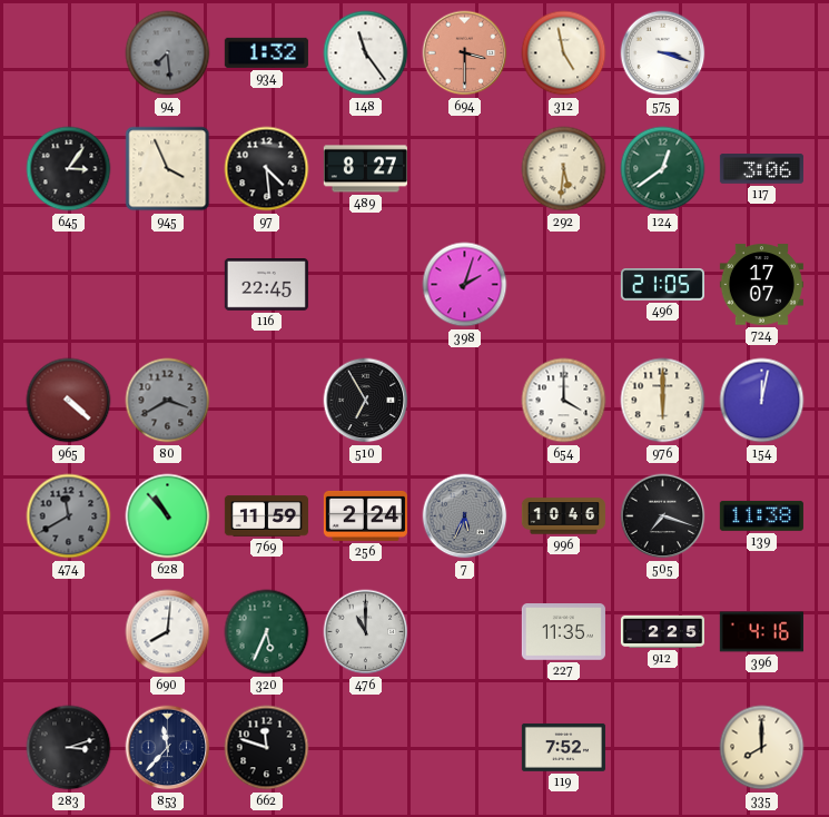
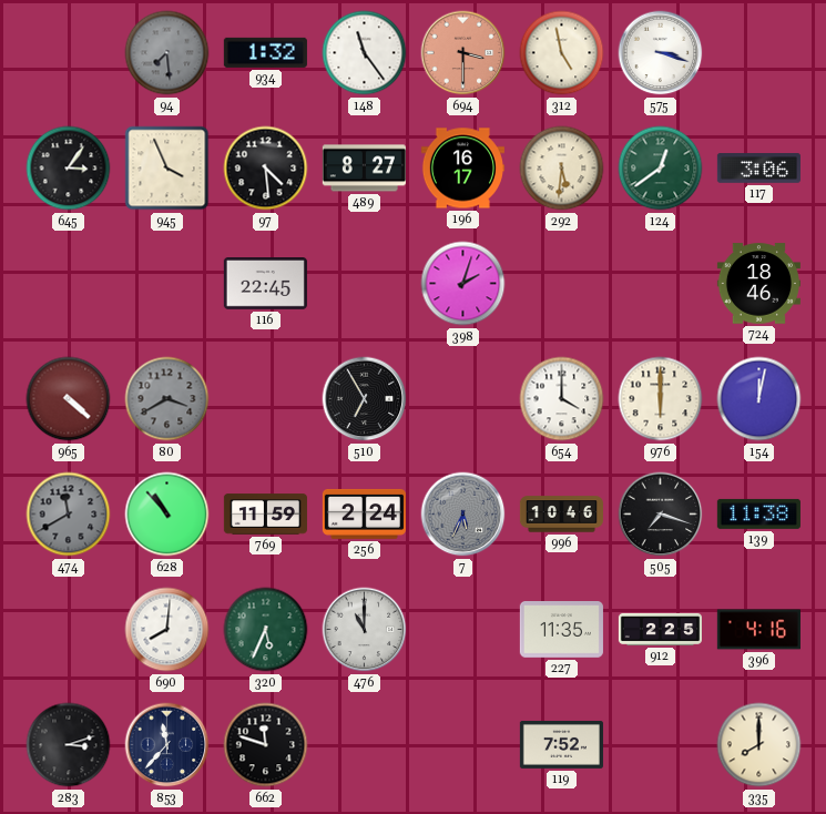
196: none -> 16:17
496: 21:05 -> none
724: 17:07 -> 18:46
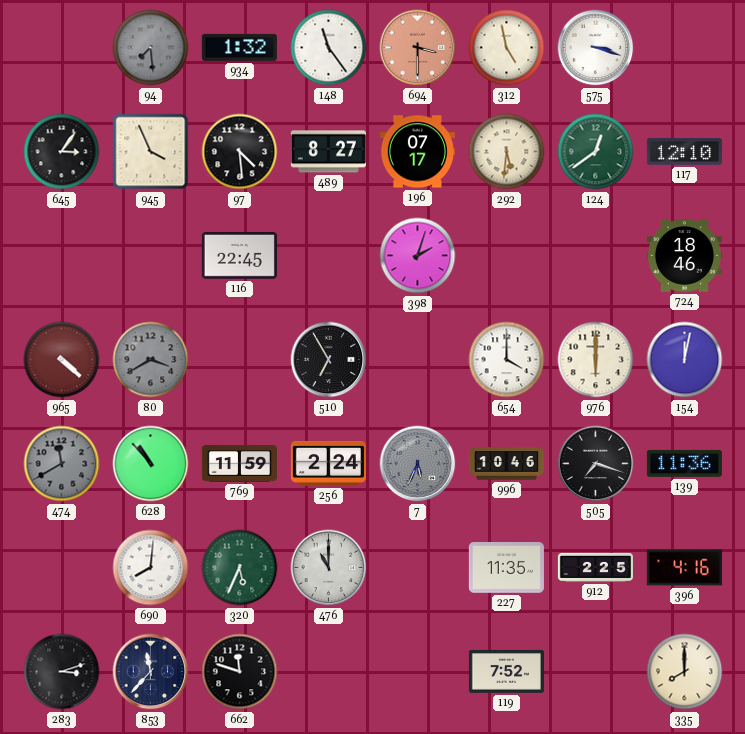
196: 16:17 -> 07:17
117: 3:06 -> 12:10
139: 11:38 -> 11:36
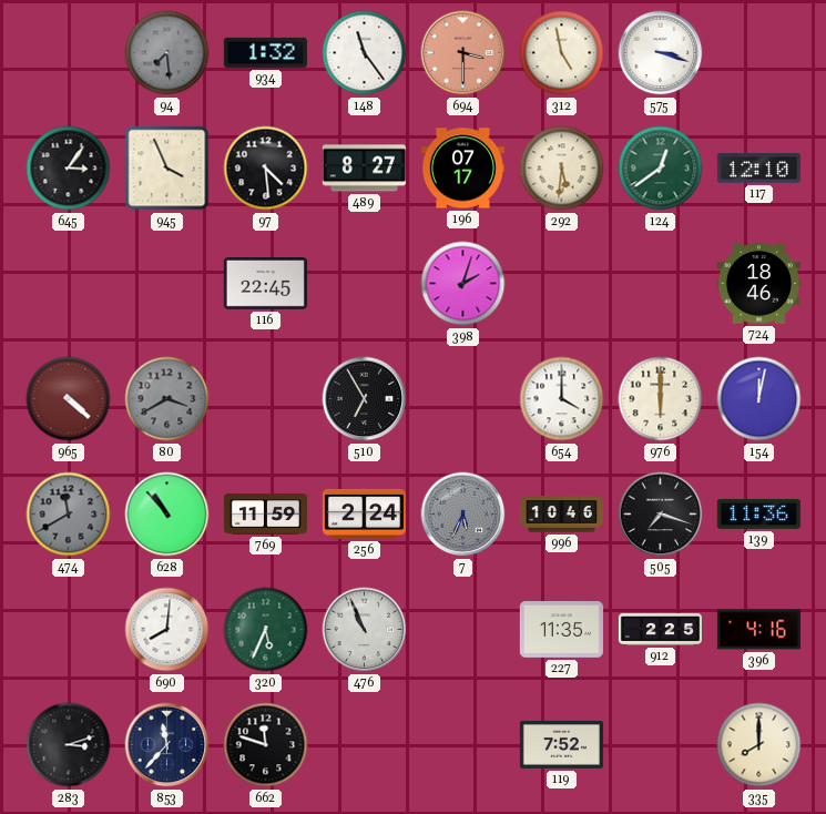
476: 11:00 -> 10:56
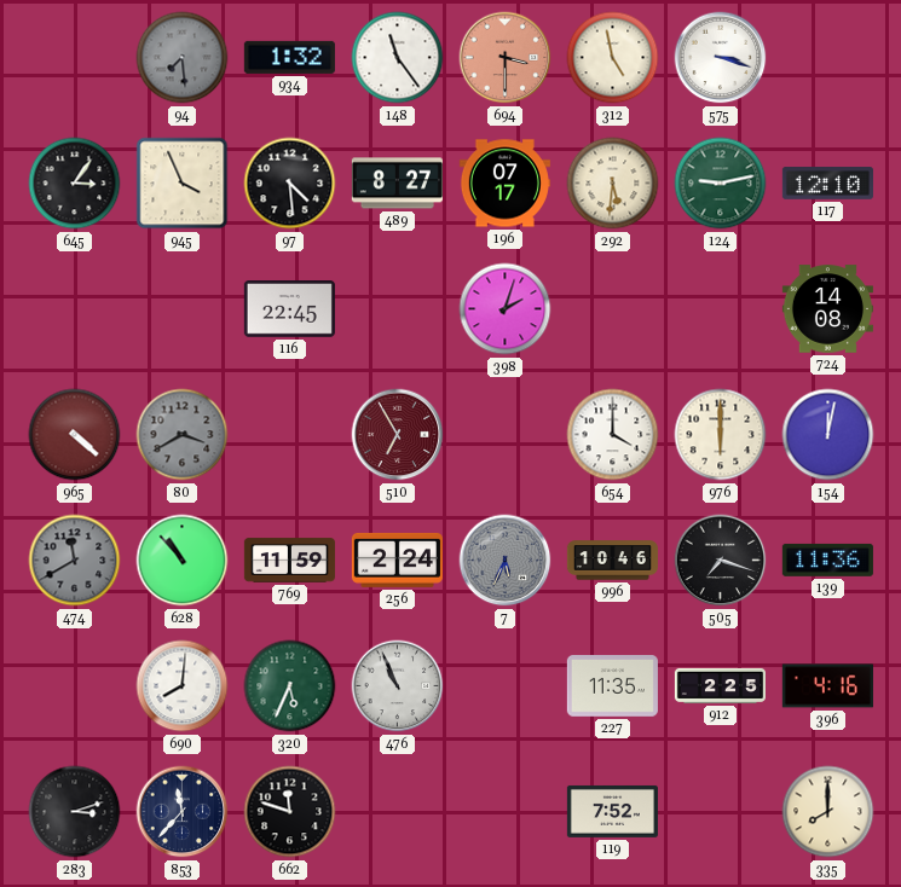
124: 12:39 -> 9:13
724: 18:46 -> 14:08
510 dial: black -> burgundy
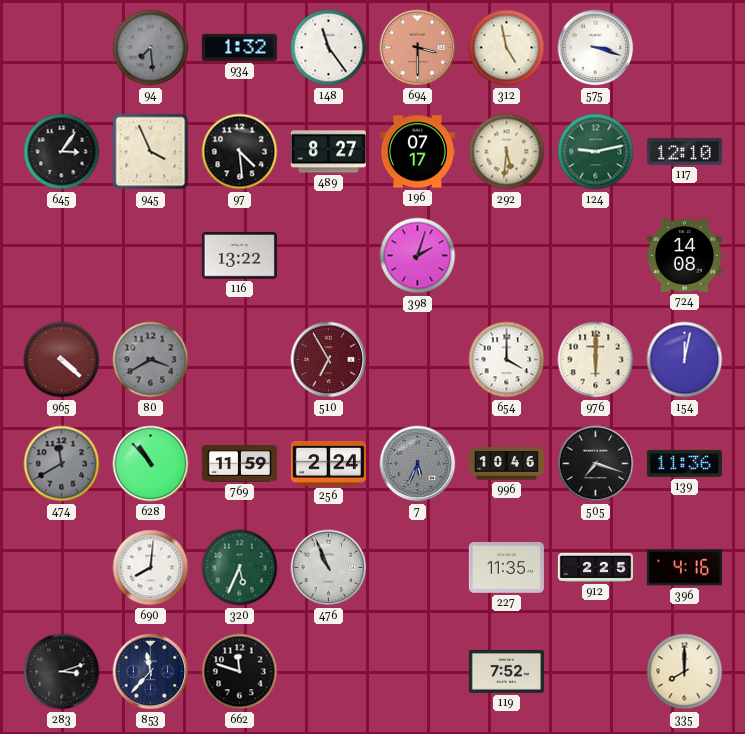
116: 22:45 -> 13:22
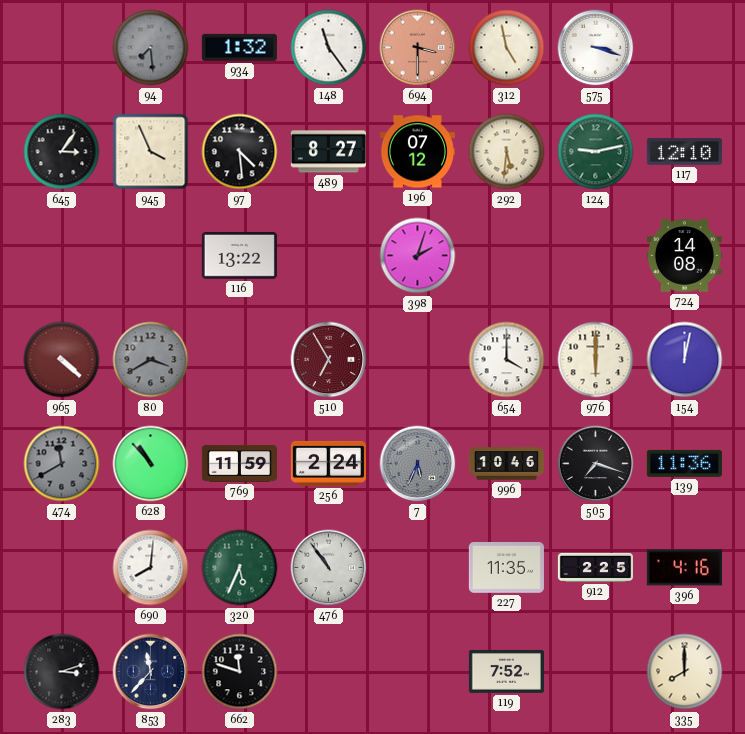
196: 07:17 -> 07:12
476: 10:56 -> 10:54
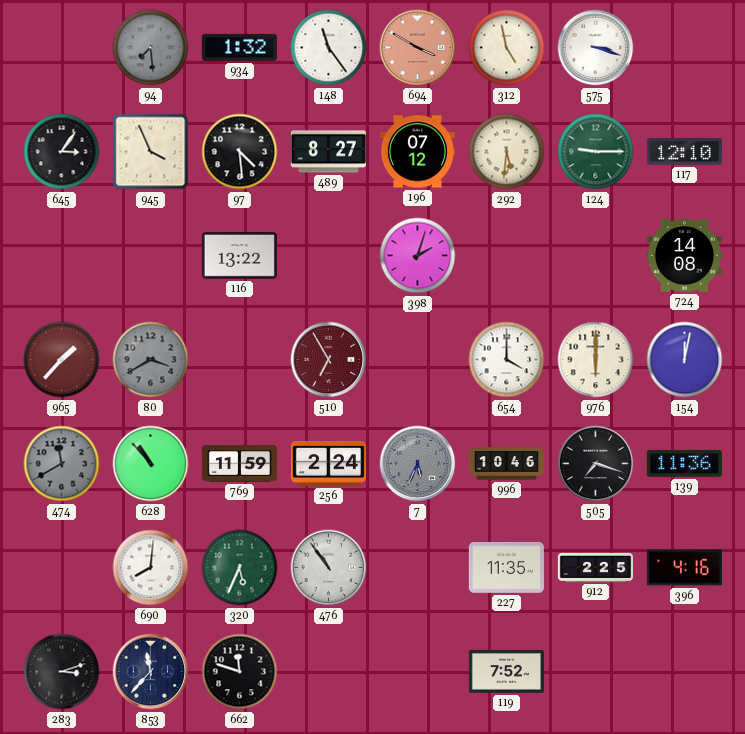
694: 3:30 -> 3:50
124: 9:13 -> 9:15
965: 4:22 -> 1:37
335: 8:00 -> none
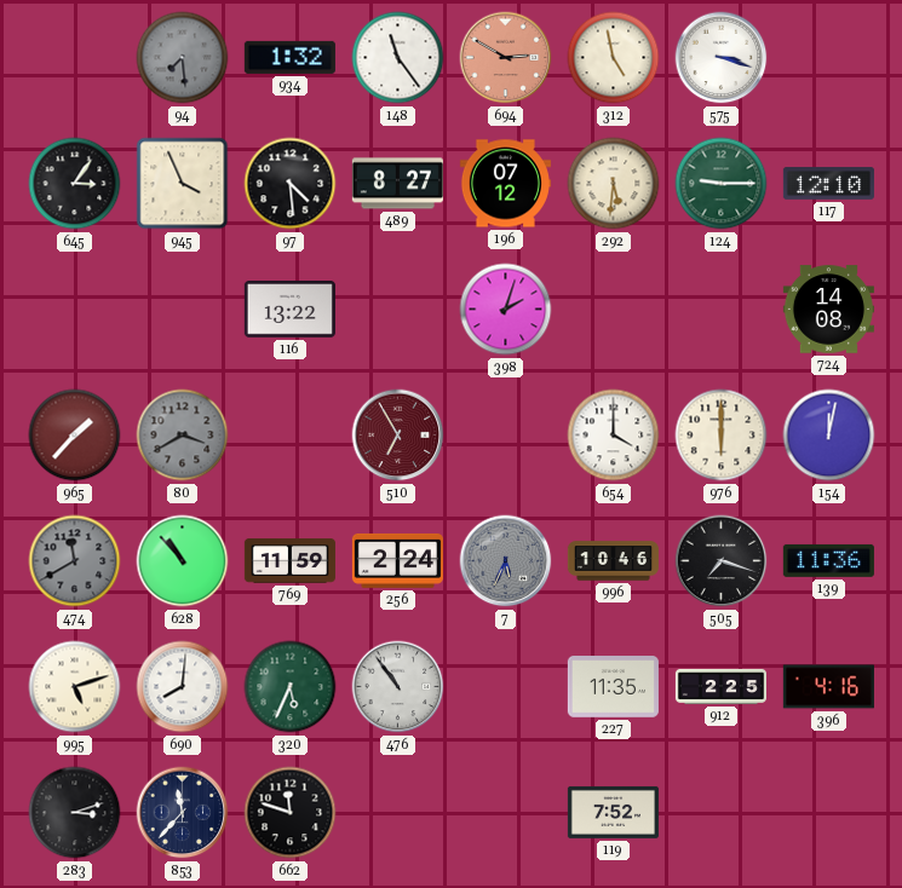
694: 3:50 -> 2:50
995: none -> 5:12
